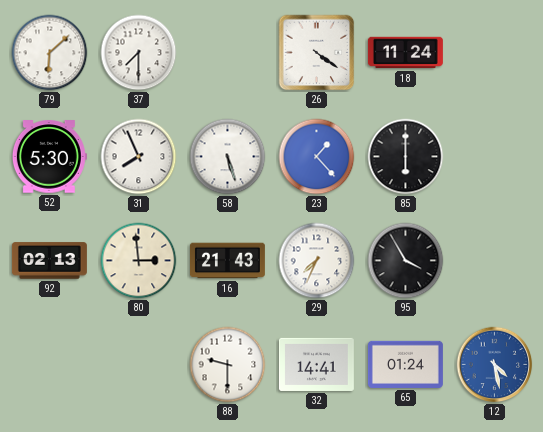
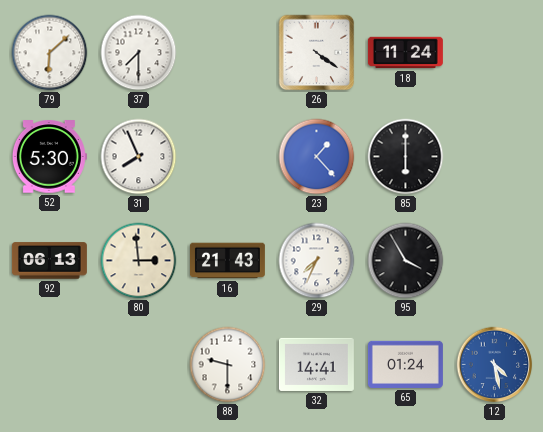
58: 5:27 -> none
92: 02:13 -> 06:13
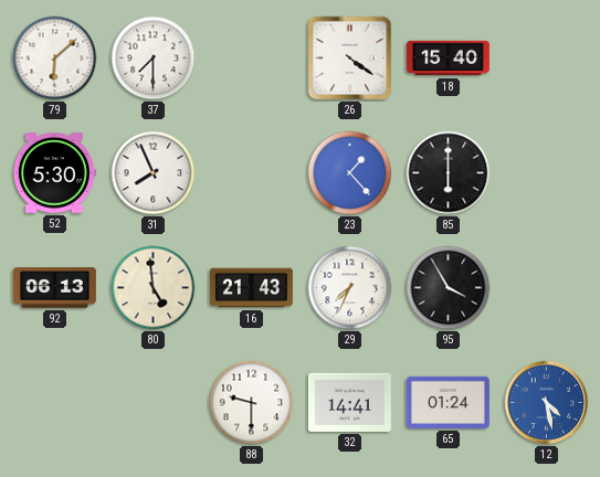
18: 11:24 -> 15:40
80: 2:59 -> 4:59
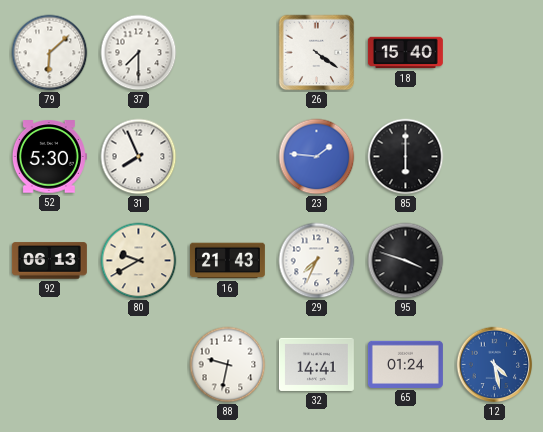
23: 1:23 -> 1:46
80: 4:59 -> 9:40
95: 3:55 -> 3:48
88: 9:30 -> 9:32
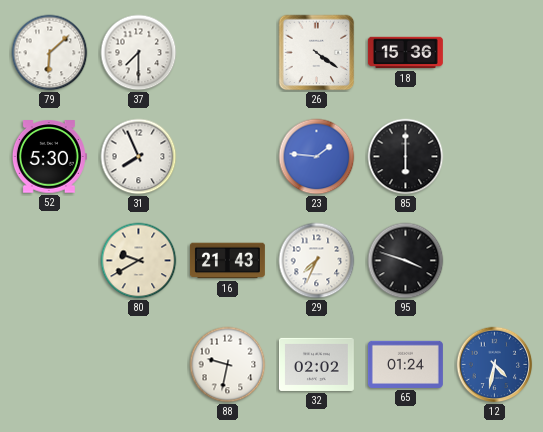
18: 15:40 -> 15:36
92: 06:13 -> none
32: 14:41 -> 02:02
12: 4:28 -> 4:32
